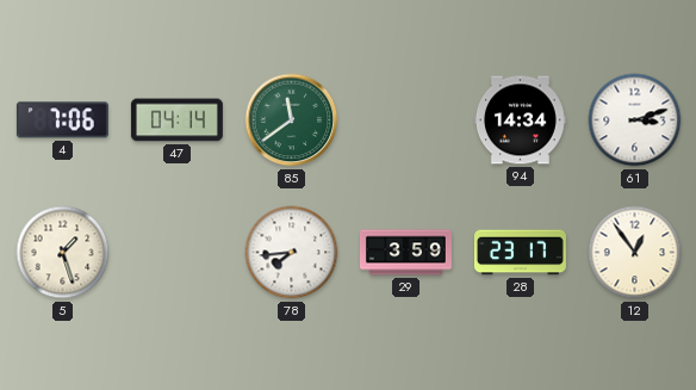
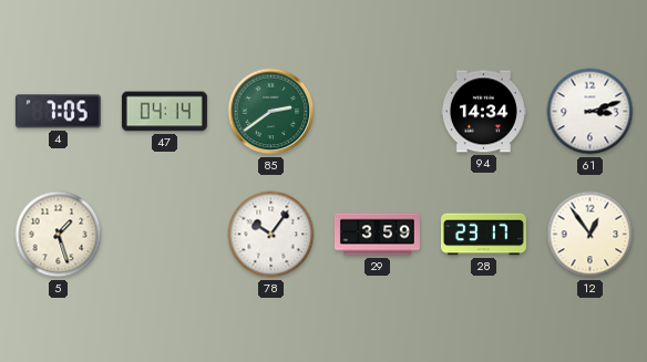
4: 7:06 -> 7:05
85: 11:39 -> 2:39
78: 7:44 -> 10:06
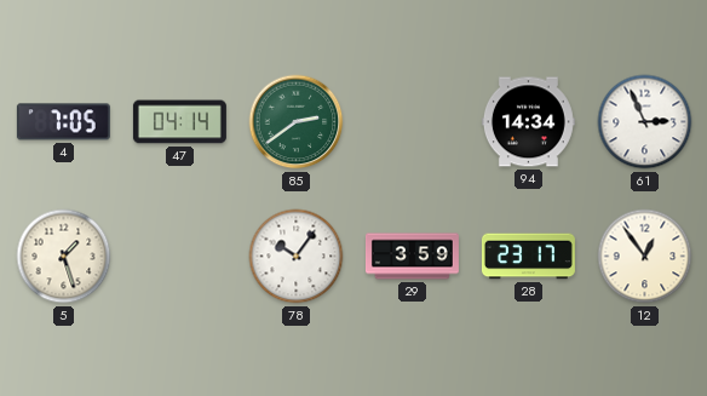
61: 3:12 -> 2:56
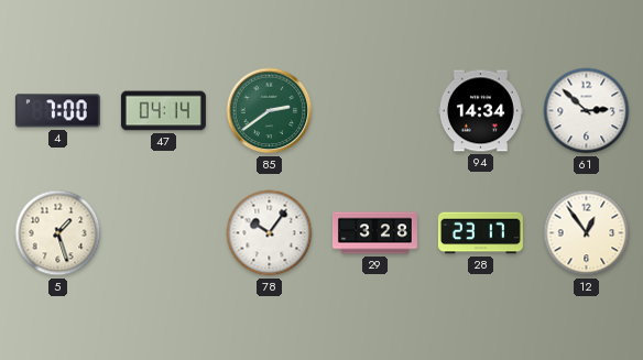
4: 7:05 -> 7:00
61: 2:56 -> 2:52
29: 3:59 -> 3:28
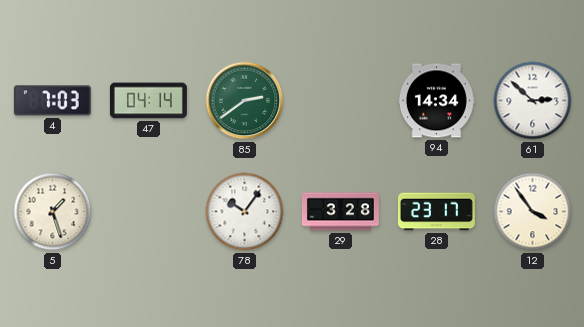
4: 7:00 -> 7:03
12: 12:54 -> 3:54
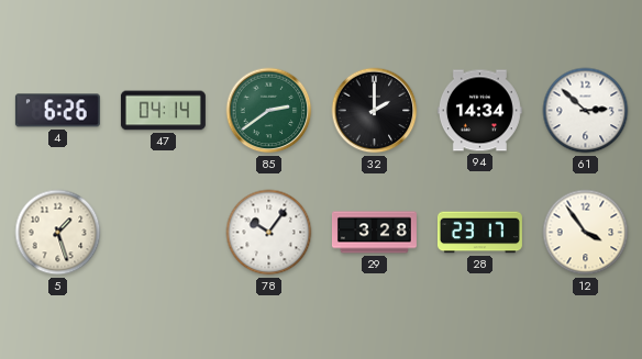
4: 7:03 -> 6:26
32: none -> 2:00
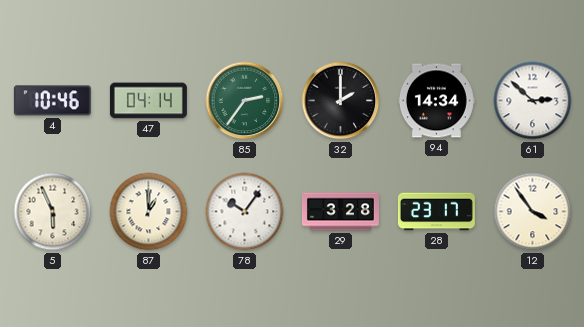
4: 6:26 -> 10:46
85: 2:39 -> 2:36
5: 1:27 -> 5:56
87: none -> 1:00
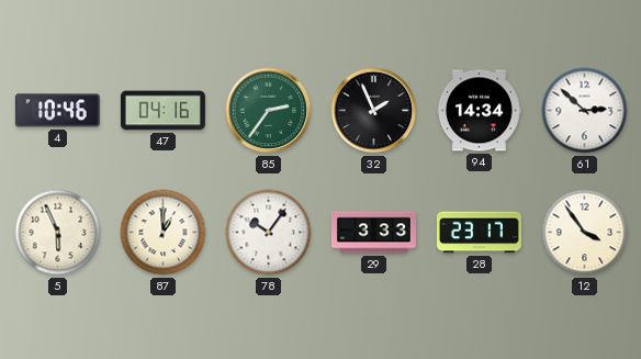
47: 04:14 -> 04:16
32: 2:00 -> 1:56
29: 3:28 -> 3:33
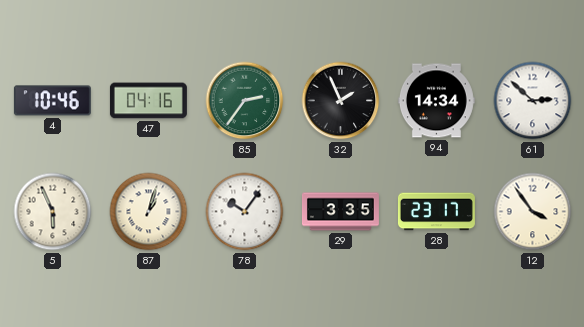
87: 1:00 -> 1:03
29: 3:33 -> 3:35
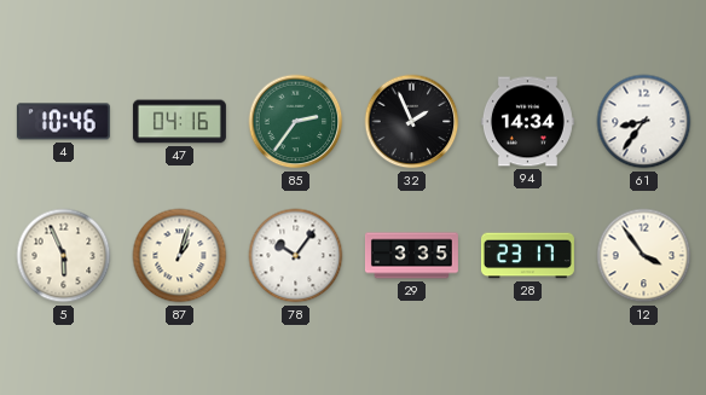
61: 2:52 -> 8:36
